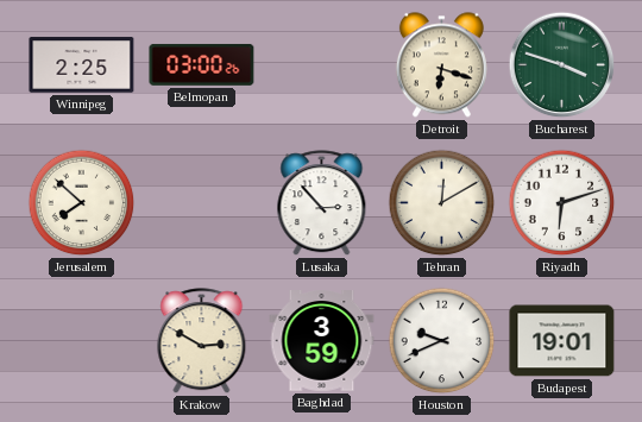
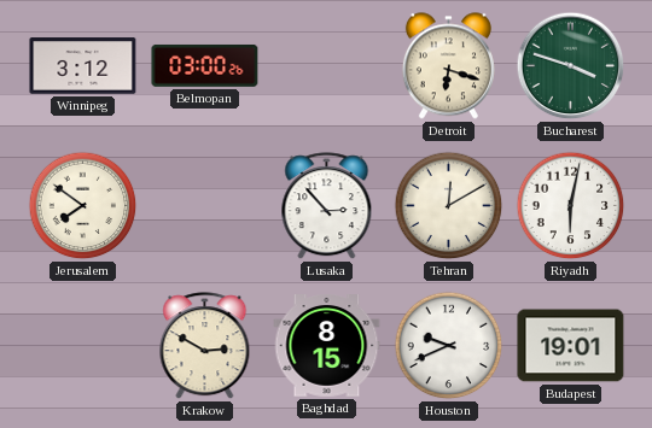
Winnipeg: 2:25 -> 3:12
Jerusalem: 7:52 -> 7:51
Riyadh: 6:12 -> 6:02
Baghdad: 3:59 -> 8:15
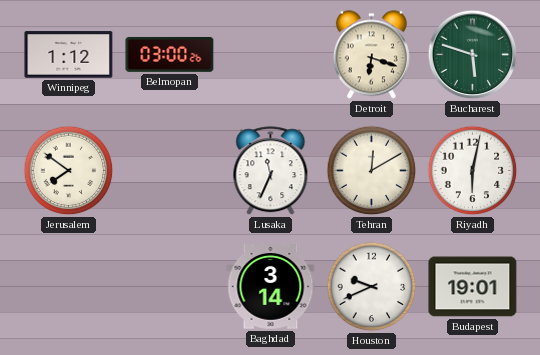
Winnipeg: 3:12 -> 1:12
Bucharest: 3:48 -> 5:48
Lusaka: 2:53 -> 11:34
Krakow: 2:50 -> none
Baghdad: 8:15 -> 3:14
